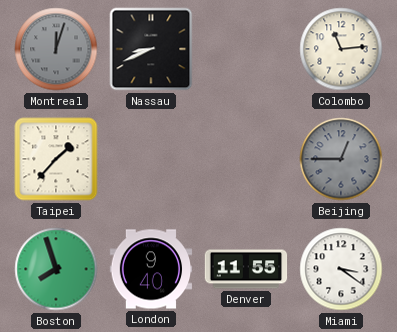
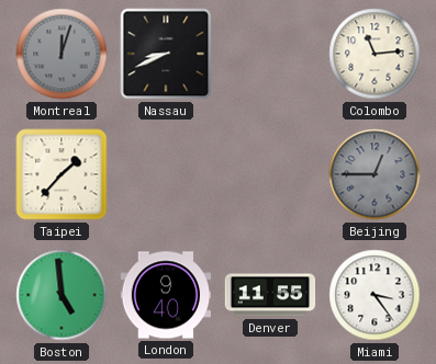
Boston: 7:57 -> 4:59
Miami: 3:21 -> 3:24
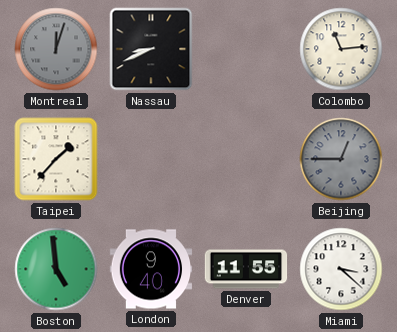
Miami: 3:24 -> 3:22
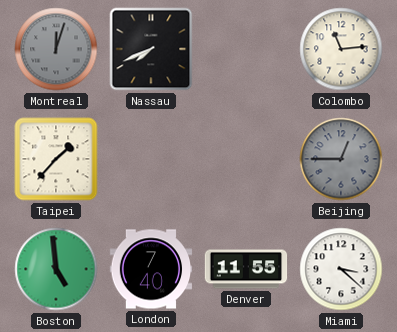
Nassau: 8:41 -> 7:41
London: 9:40 -> 7:40
